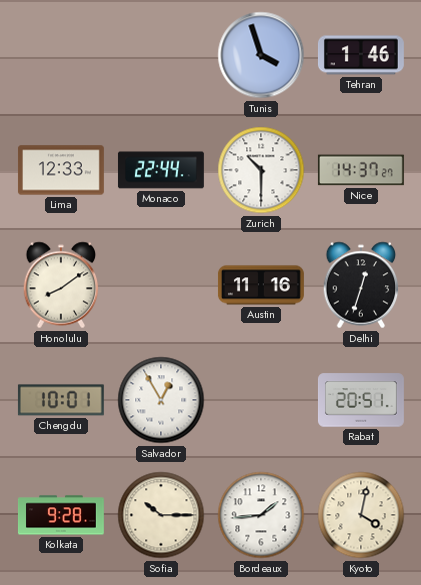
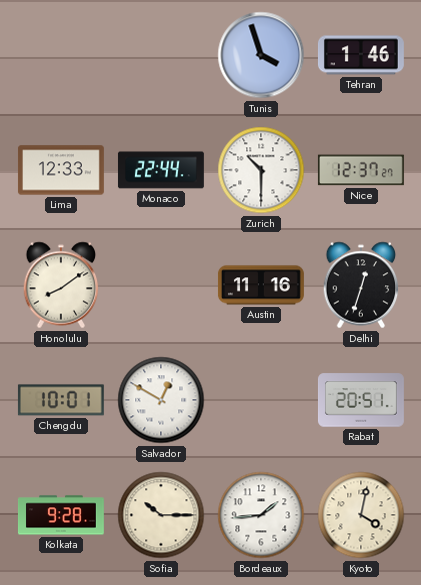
Nice: 14:37 -> 12:37
Salvador: 12:55 -> 12:50
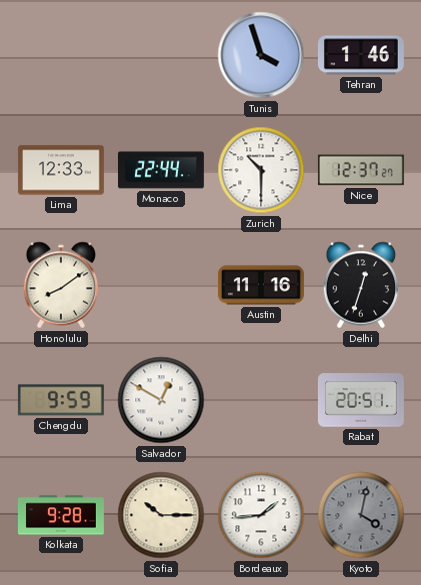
Chengdu: 10:01 -> 9:59
Kyoto dial: cream -> grey
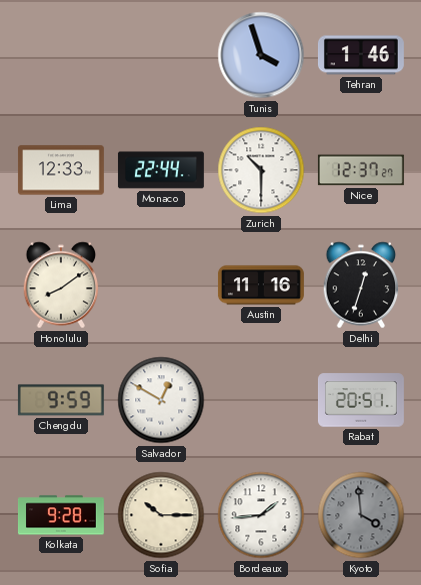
Kyoto: 4:02 -> 3:59
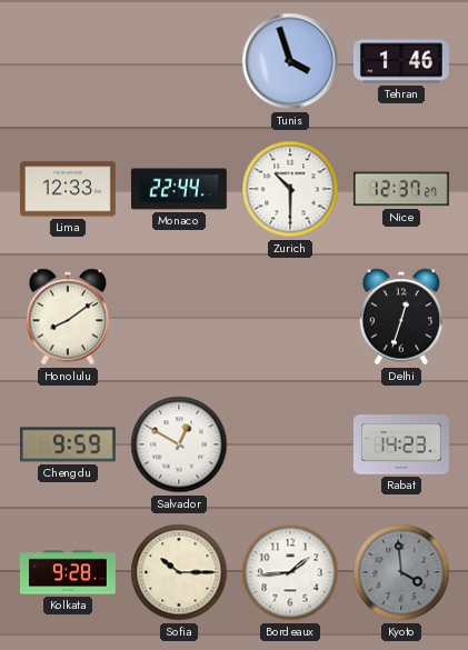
Austin: 11:16 -> none
Rabat: 20:51 -> 14:23
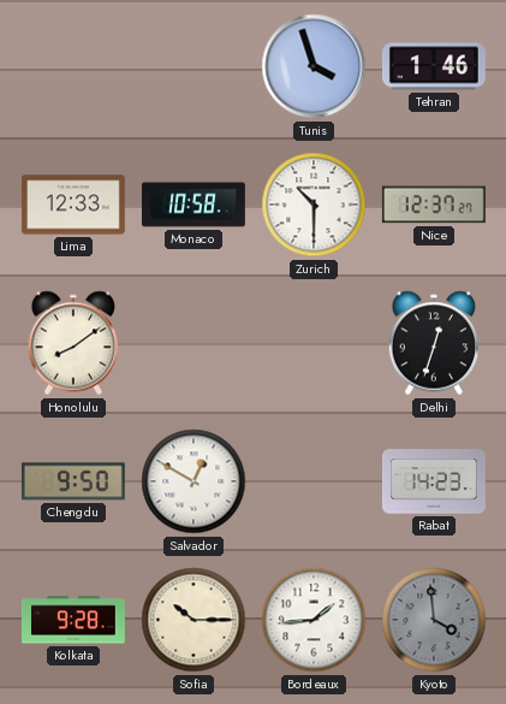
Monaco: 22:44 -> 10:58
Chengdu: 9:59 -> 9:50
